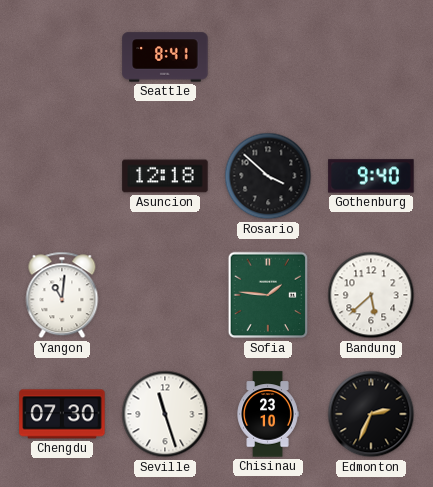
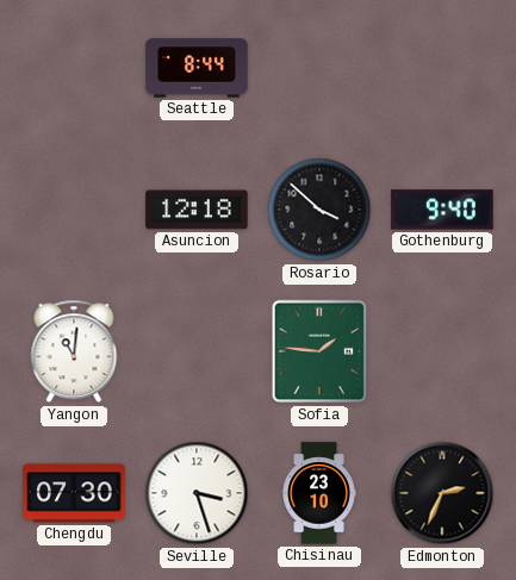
Seattle: 8:41 -> 8:44
Bandung: 5:38 -> none
Seville: 11:27 -> 3:27
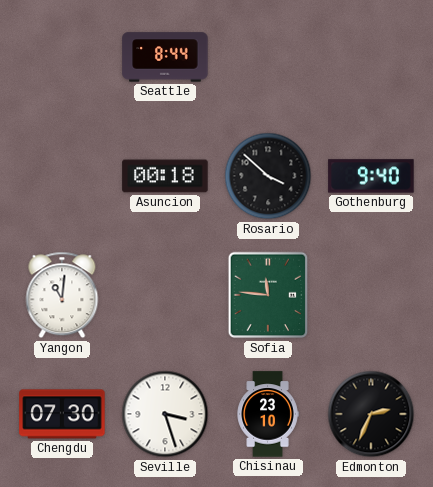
Asuncion: 12:18 -> 00:18
Sofia: 1:46 -> 11:46
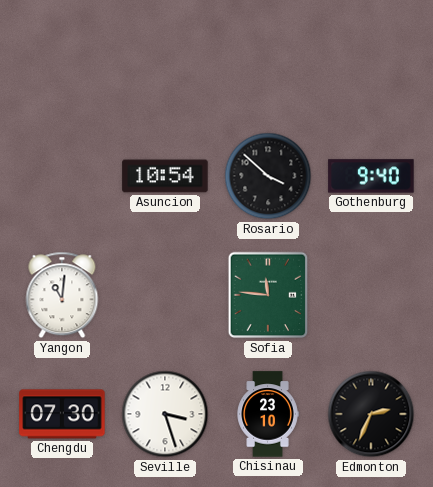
Seattle: 8:44 -> none
Asuncion: 00:18 -> 10:54
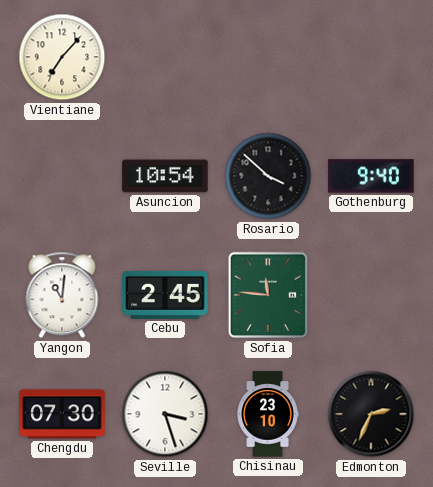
Vientiane: none -> 7:07
Cebu: none -> 2:45
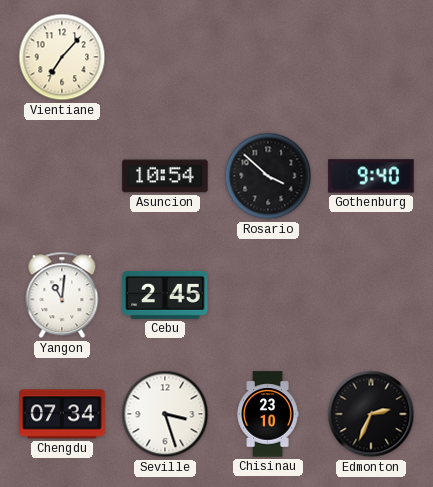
Sofia: 11:46 -> none
Chengdu: 07:30 -> 07:34
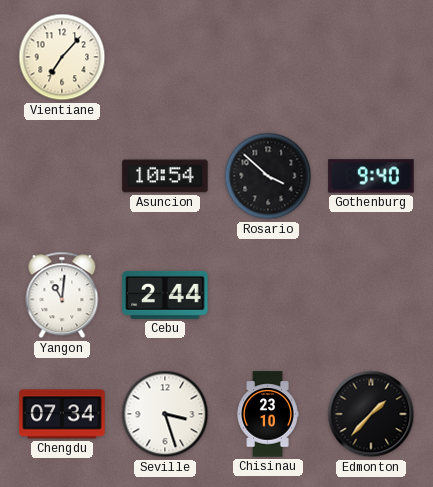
Cebu: 2:45 -> 2:44
Edmonton: 2:34 -> 1:37
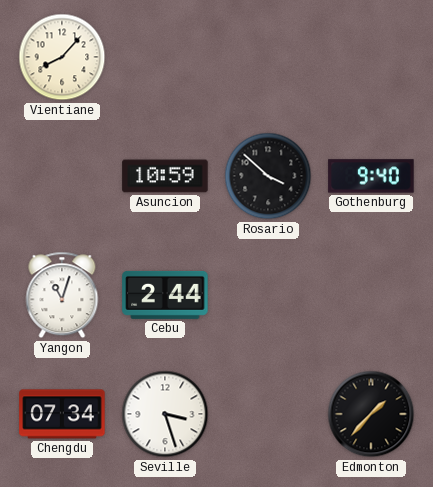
Vientiane: 7:07 -> 8:07
Asuncion: 10:54 -> 10:59
Yangon: 11:01 -> 11:03
Chisinau: 23:10 -> none
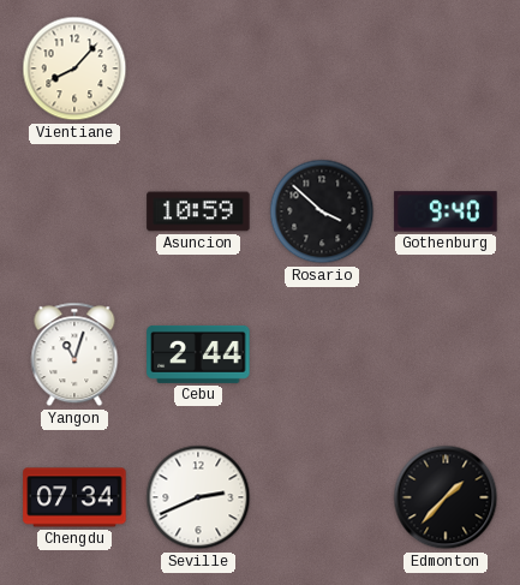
Seville: 3:27 -> 2:41
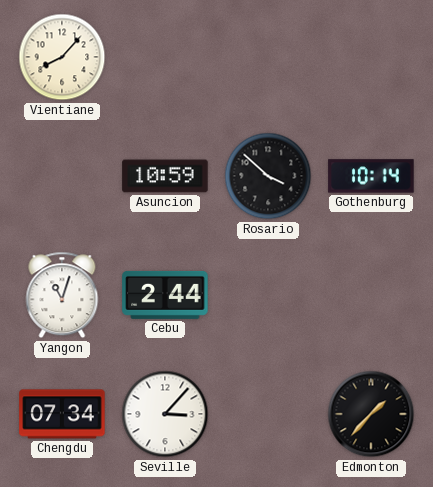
Gothenburg: 9:40 -> 10:14
Seville: 2:41 -> 3:07
